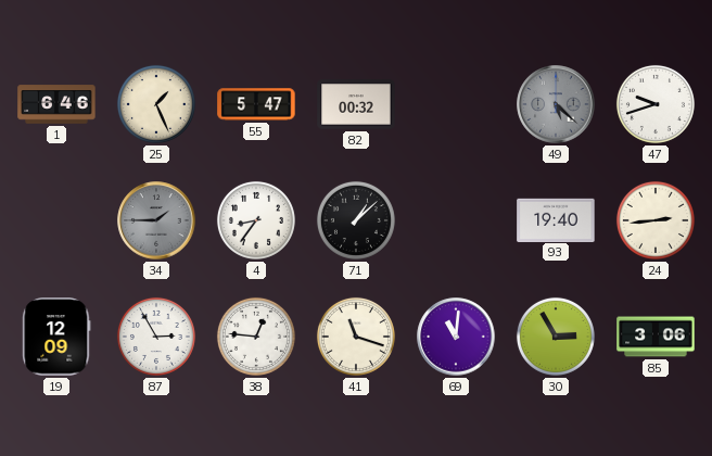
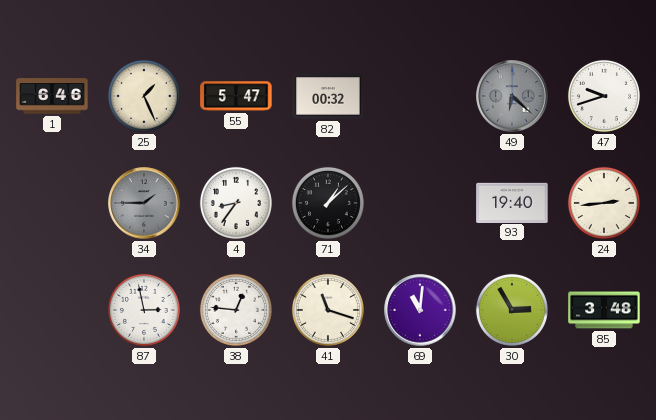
49: 5:22 -> 6:22
19: 12:09 -> none
87: 2:55 -> 2:58
85: 3:06 -> 3:48
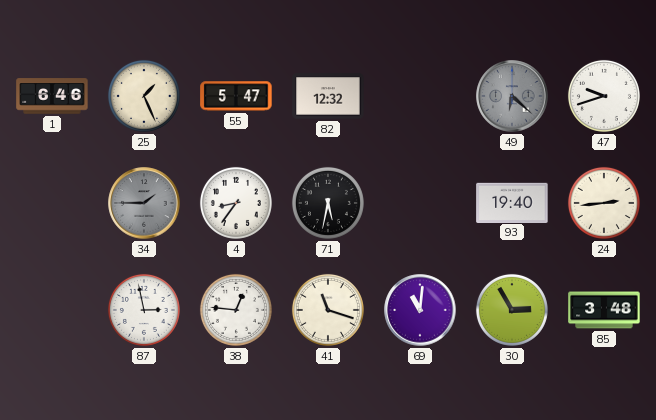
82: 00:32 -> 12:32
71: 1:08 -> 5:32
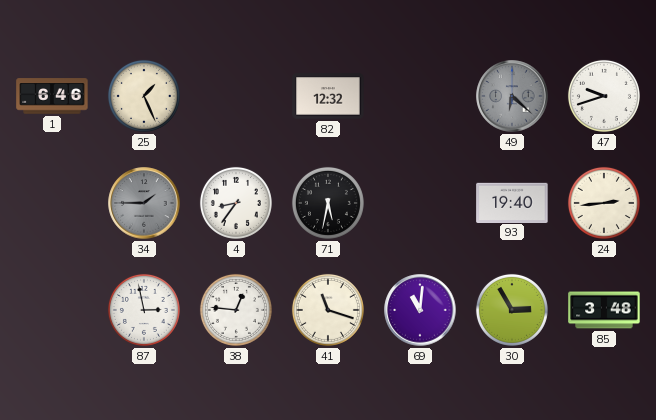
55: 5:47 -> none
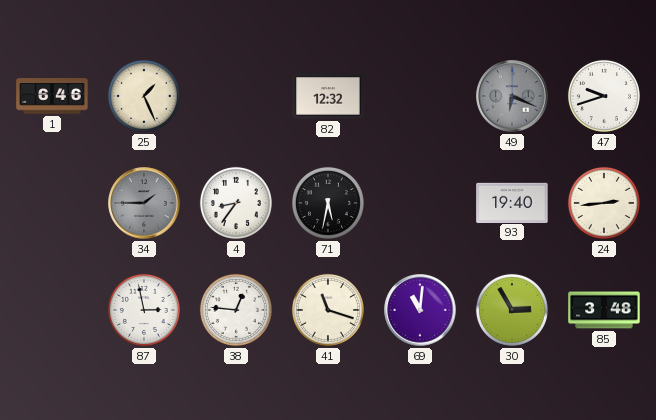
49: 6:22 -> 6:19
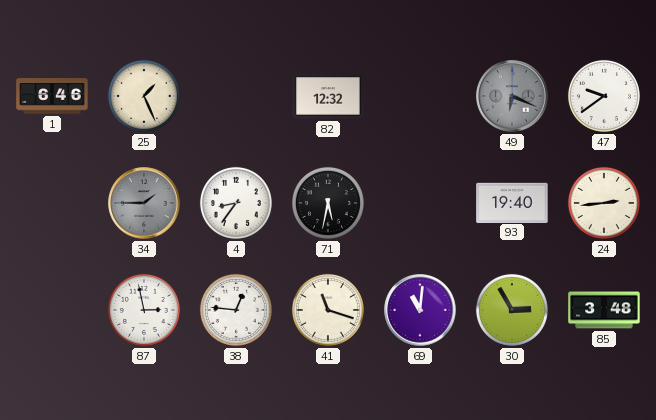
47: 9:42 -> 9:39
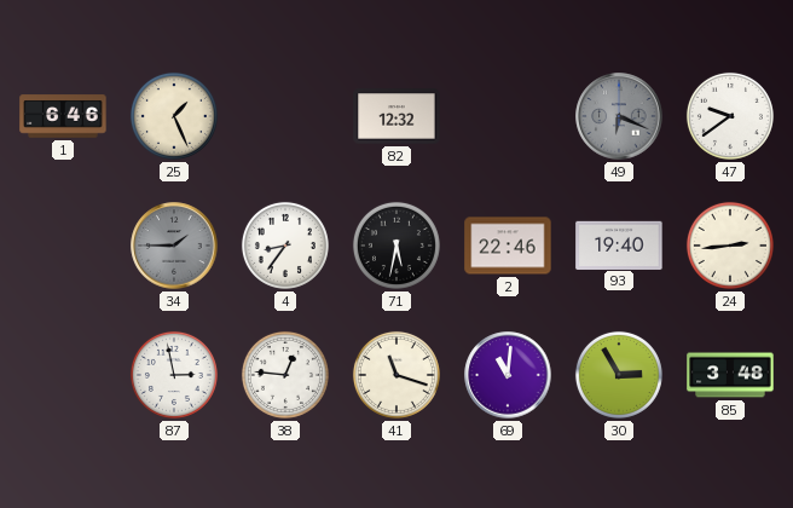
2: none -> 22:46
